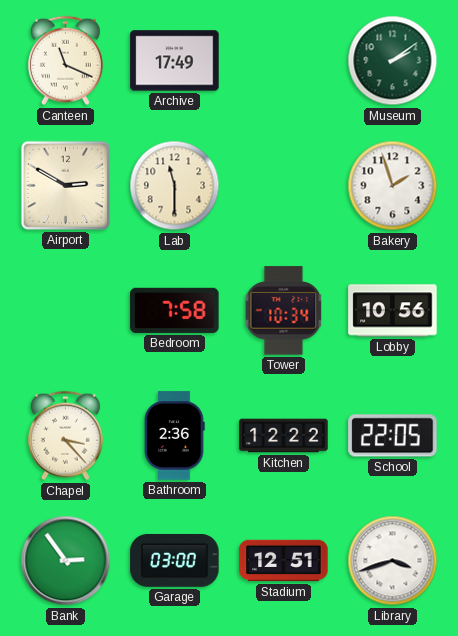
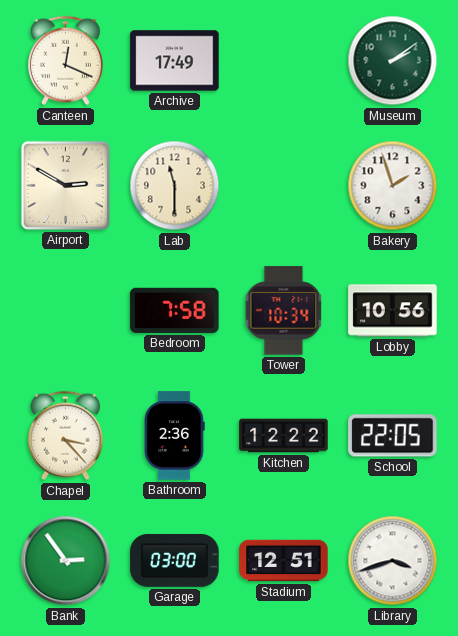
Canteen: 11:19 -> 12:19
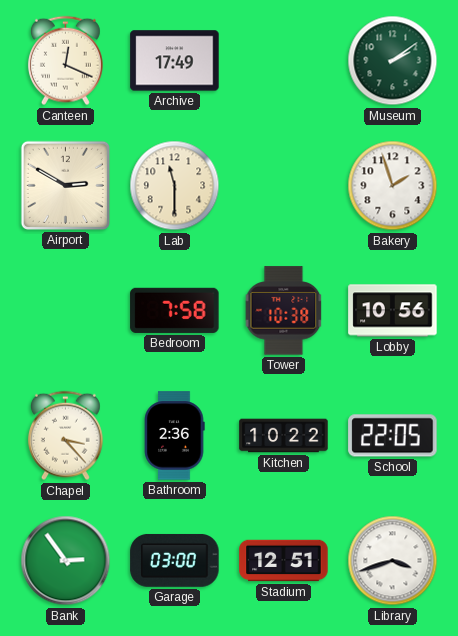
Tower: 10:34 -> 10:38
Kitchen: 12:22 -> 10:22
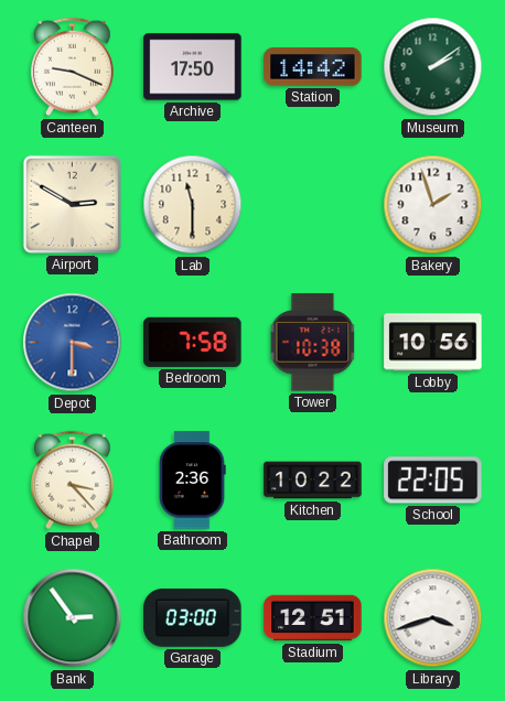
Canteen: 12:19 -> 9:19
Archive: 17:49 -> 17:50
Station: none -> 14:42
Depot: none -> 3:30
